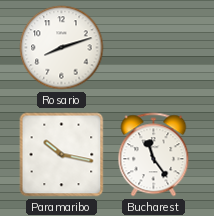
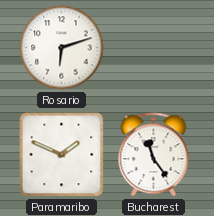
Rosario: 8:12 -> 6:12
Paramaribo: 10:17 -> 1:49
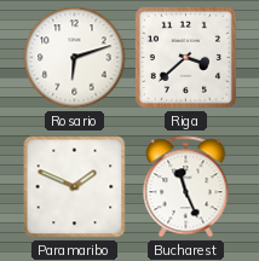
Riga: none -> 3:38
Bucharest: 11:24 -> 11:26
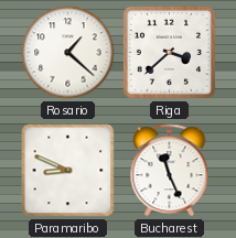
Rosario: 6:12 -> 1:22
Paramaribo: 1:49 -> 8:49
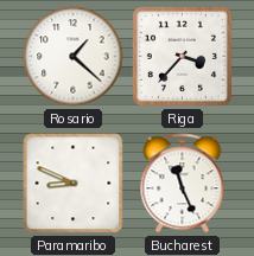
Riga: 3:38 -> 3:37
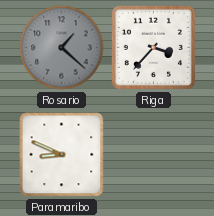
Rosario dial: white -> grey
Bucharest: 11:26 -> none
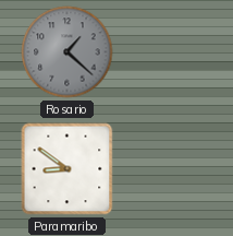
Riga: 3:37 -> none
Paramaribo: 8:49 -> 8:51
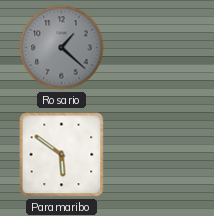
Paramaribo: 8:51 -> 5:51
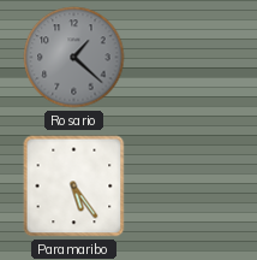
Paramaribo: 5:51 -> 5:24
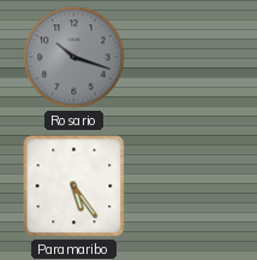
Rosario: 1:22 -> 10:18
